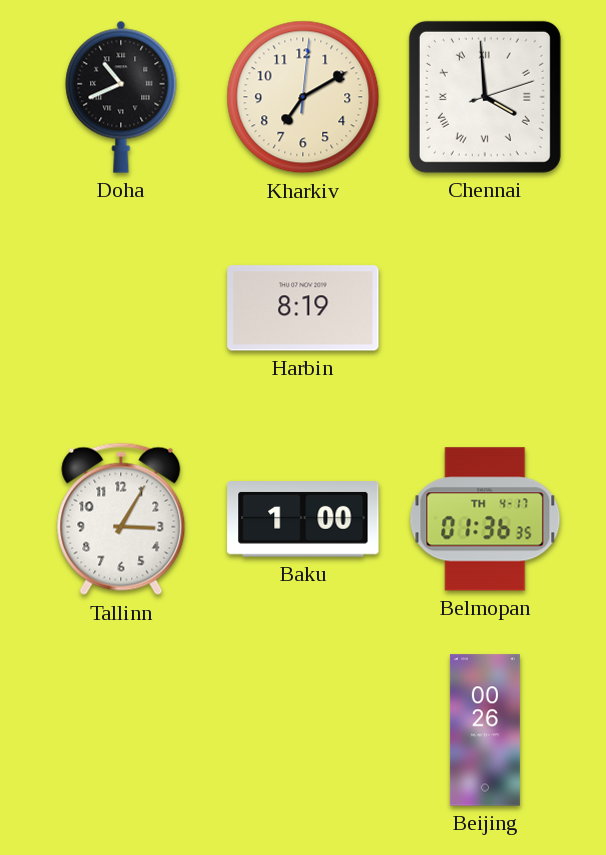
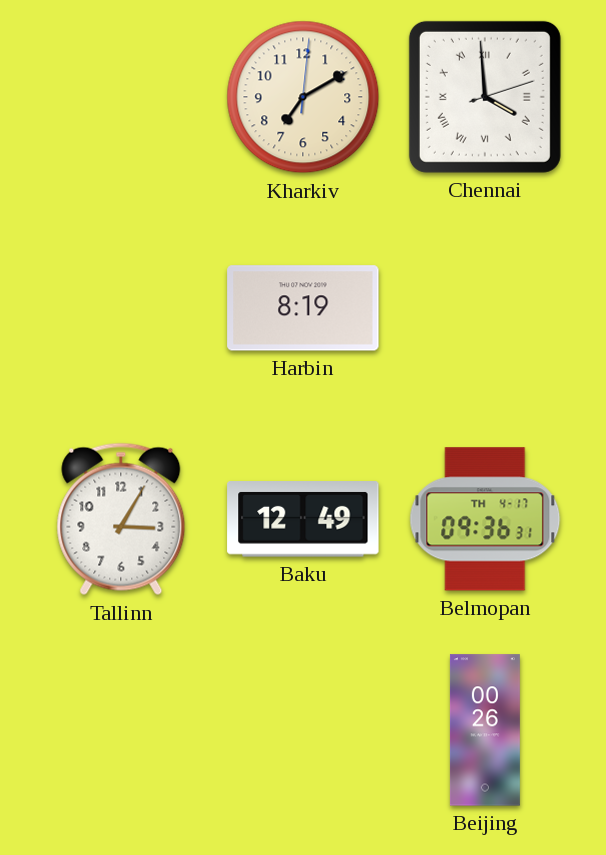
Doha: 10:41 -> none
Baku: 1:00 -> 12:49
Belmopan: 01:36 -> 09:36
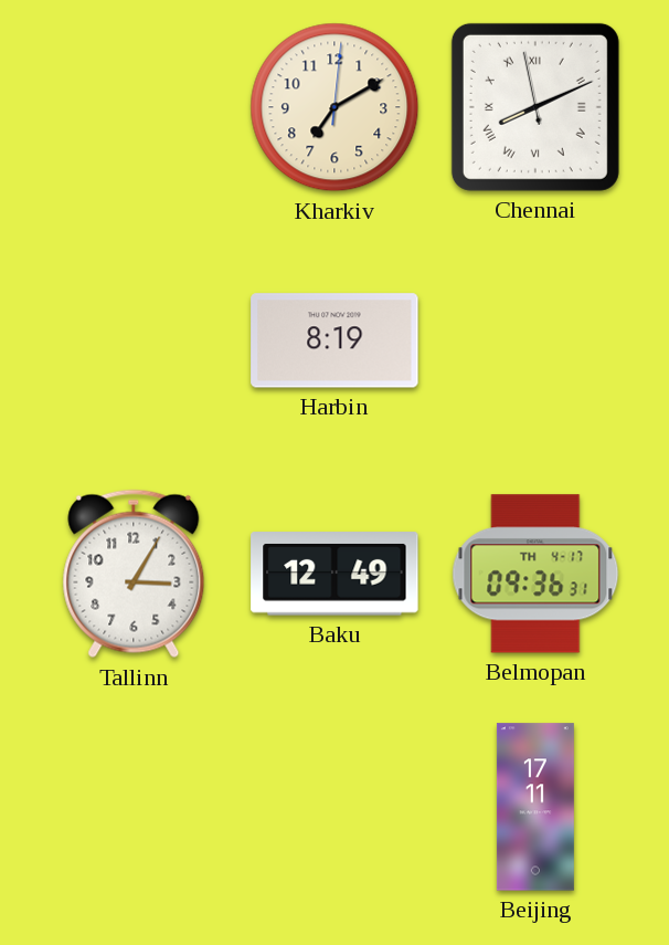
Chennai: 3:59 -> 8:10
Beijing: 00:26 -> 17:11
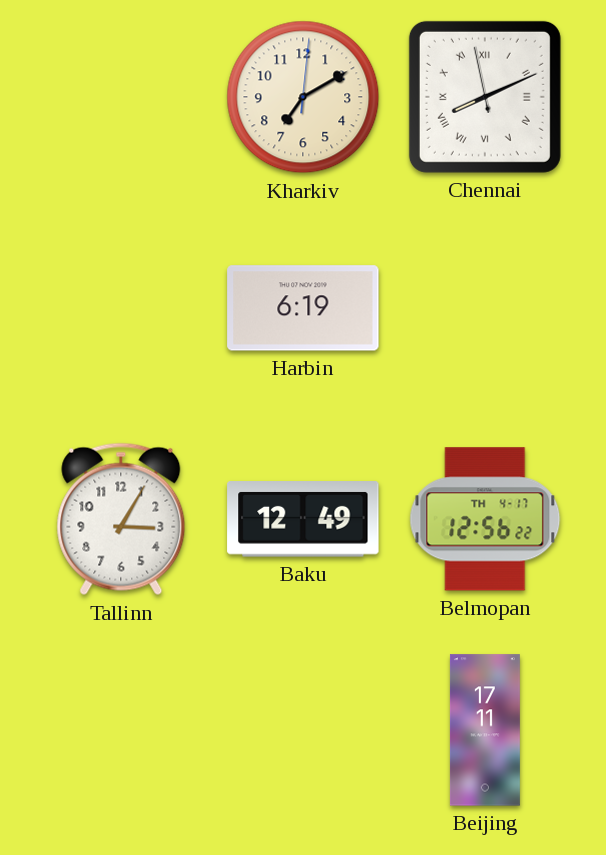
Harbin: 8:19 -> 6:19
Belmopan: 09:36 -> 12:56
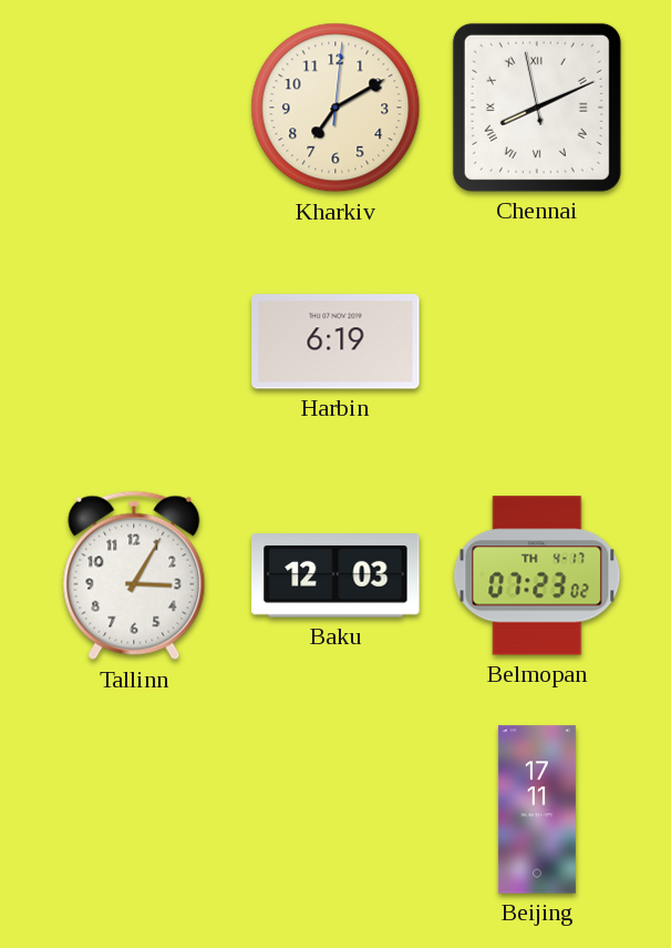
Baku: 12:49 -> 12:03
Belmopan: 12:56 -> 07:23
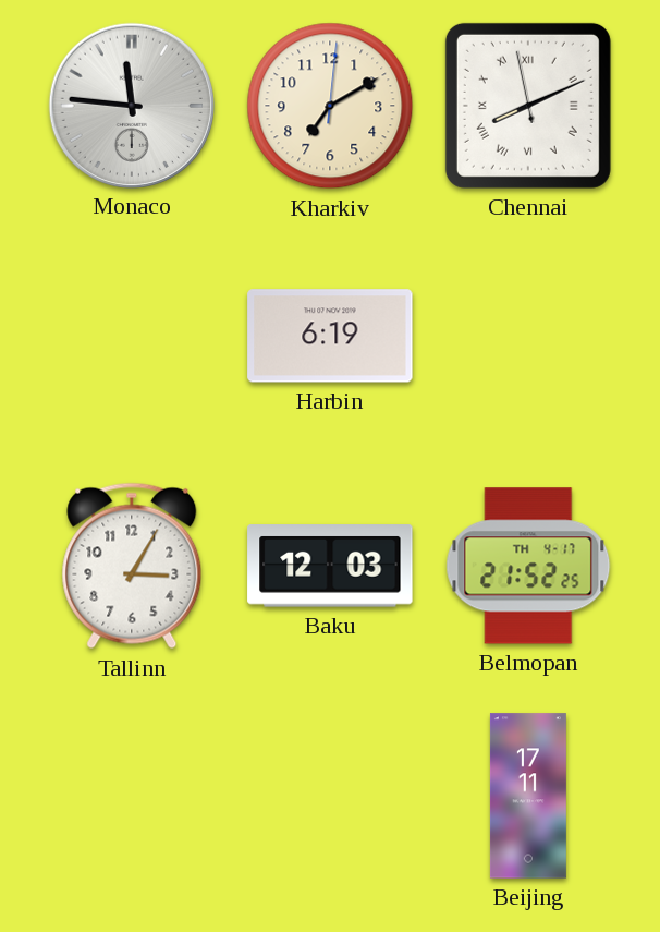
Monaco: none -> 11:46
Belmopan: 07:23 -> 21:52
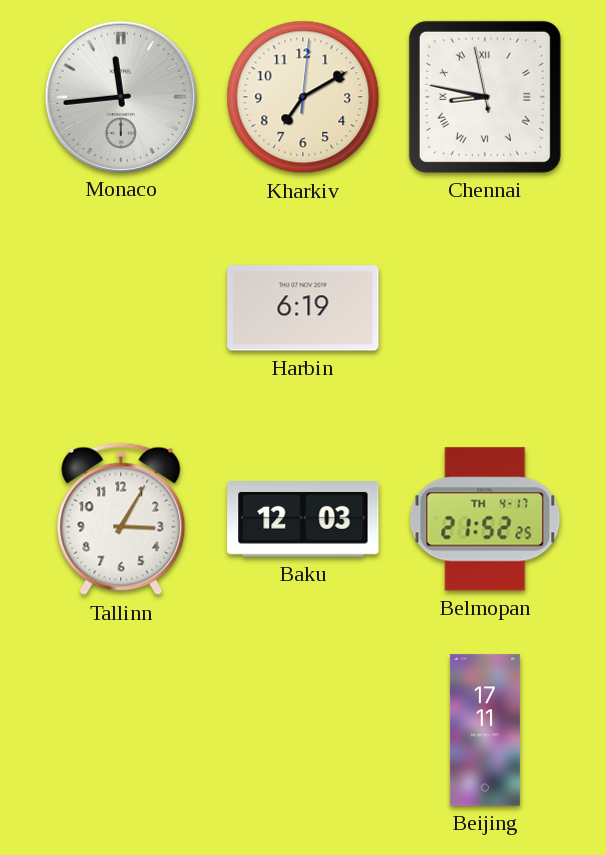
Monaco: 11:46 -> 11:44
Chennai: 8:10 -> 8:46
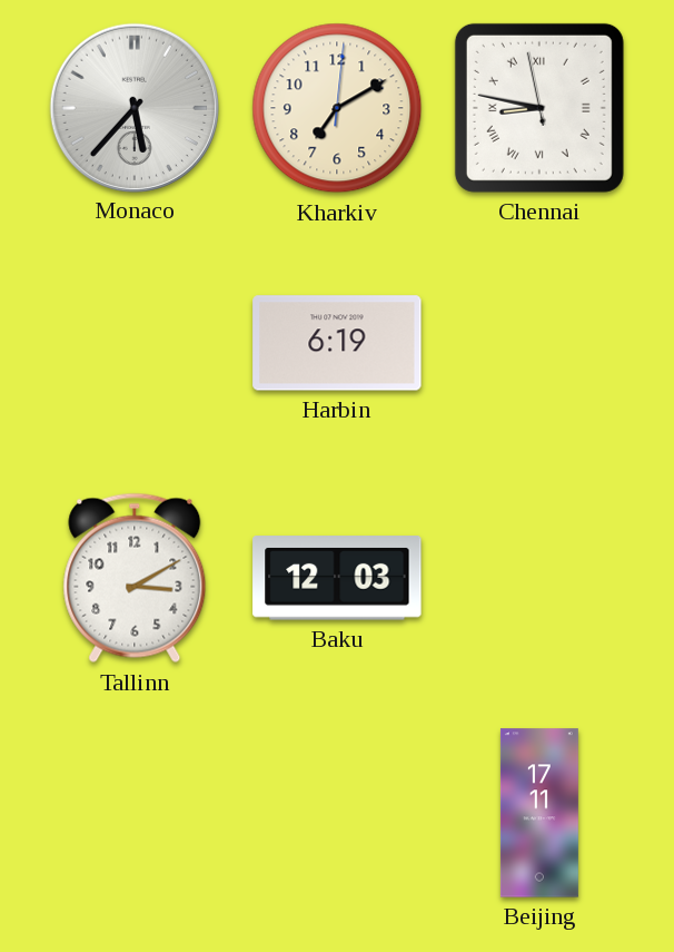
Monaco: 11:44 -> 5:37
Tallinn: 3:05 -> 3:10
Belmopan: 21:52 -> none
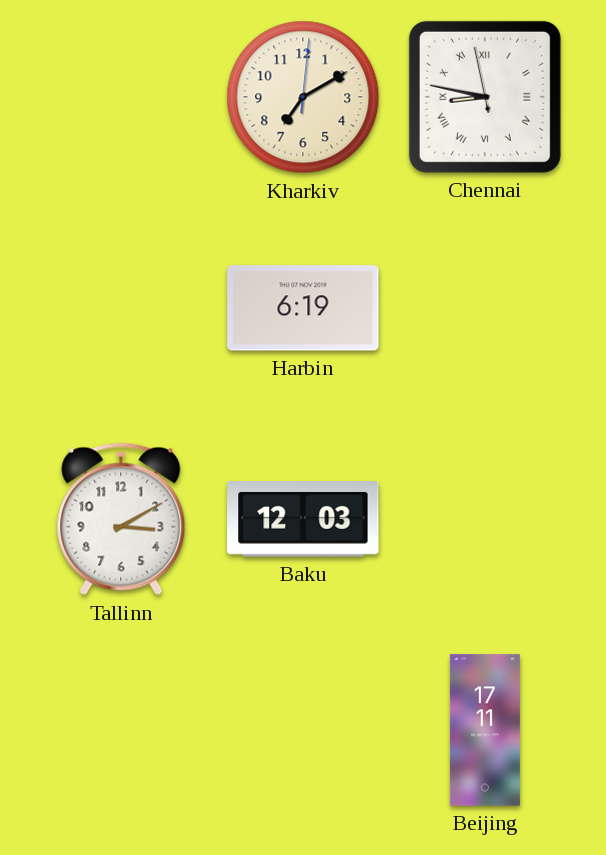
Monaco: 5:37 -> none
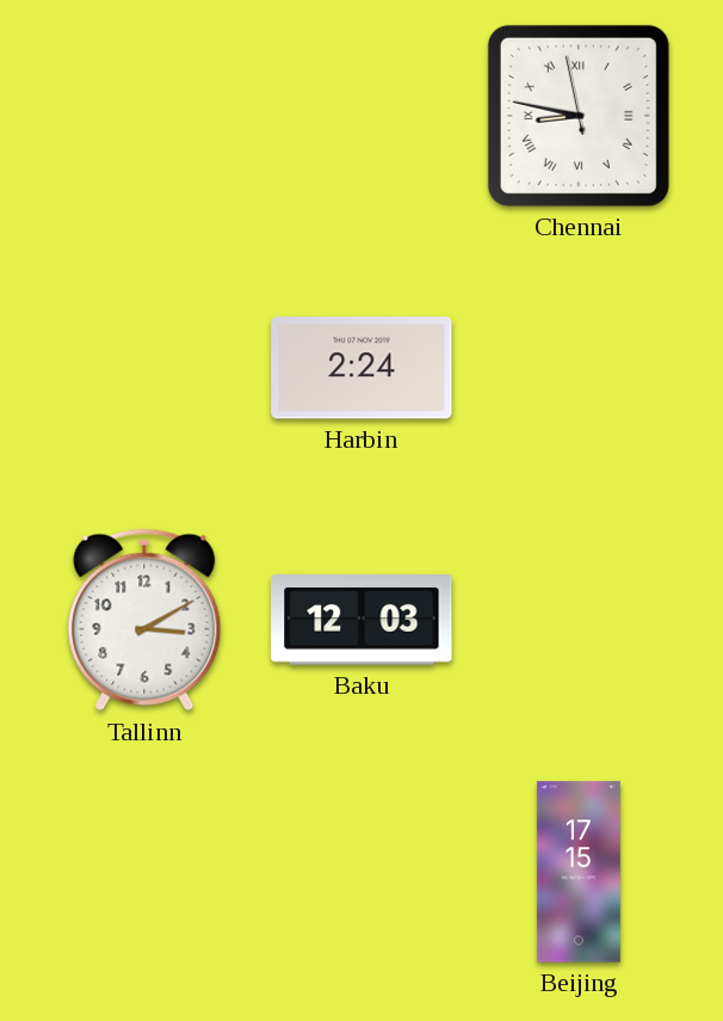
Kharkiv: 7:10 -> none
Harbin: 6:19 -> 2:24
Beijing: 17:11 -> 17:15
